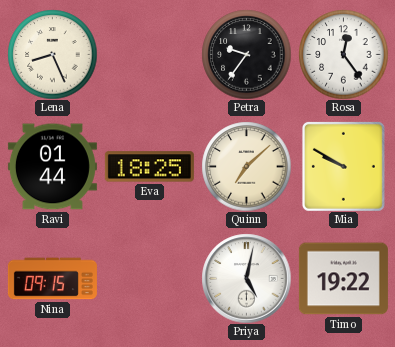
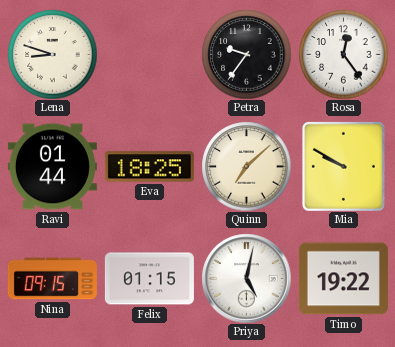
Lena: 8:26 -> 8:48
Felix: none -> 01:15
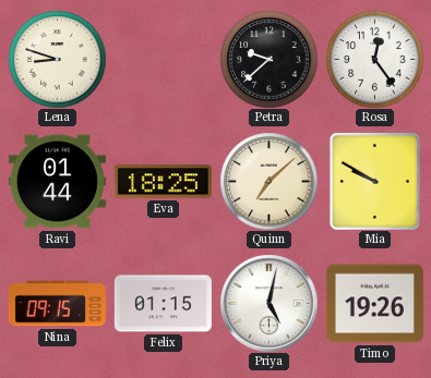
Petra: 9:36 -> 9:38
Timo: 19:22 -> 19:26
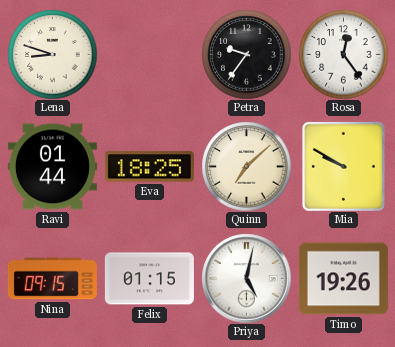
Petra: 9:38 -> 9:36
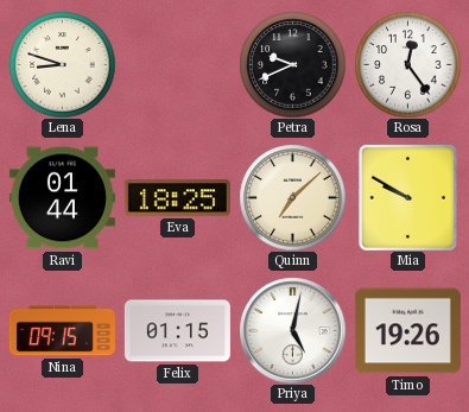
Petra: 9:36 -> 9:41
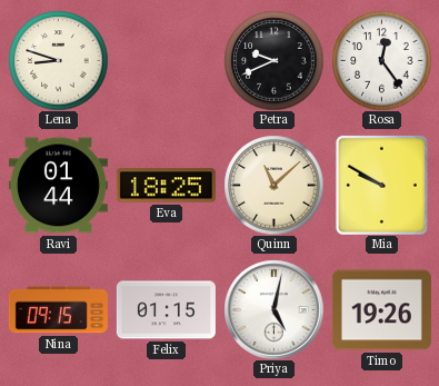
Quinn: 7:08 -> 11:08
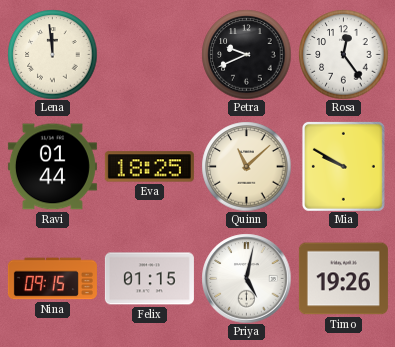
Lena: 8:48 -> 11:59
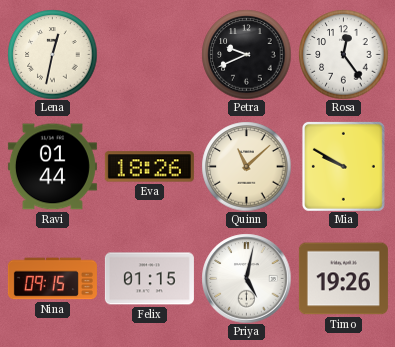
Lena: 11:59 -> 12:32
Eva: 18:25 -> 18:26
